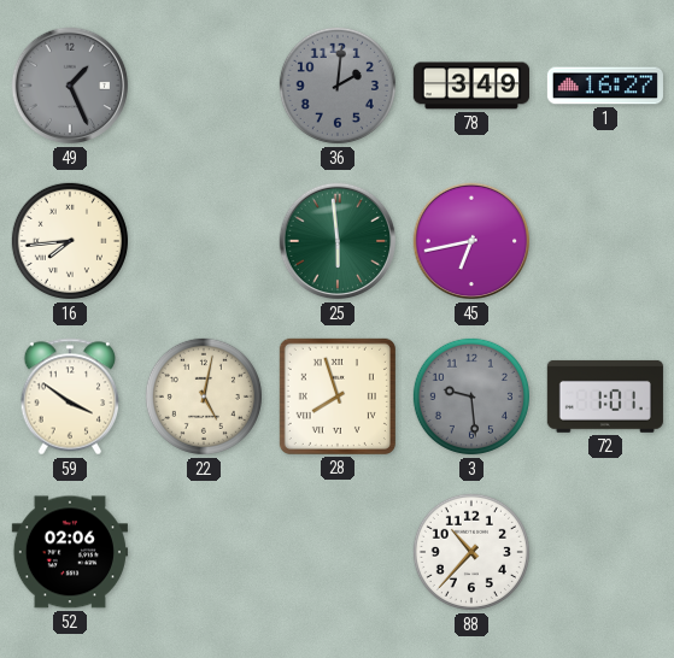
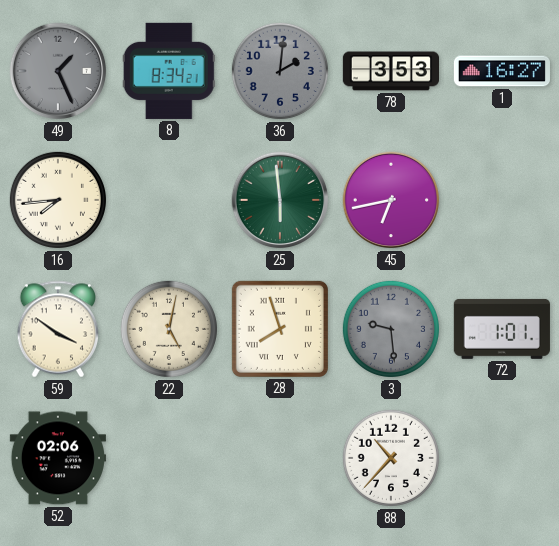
8: none -> 8:34
78: 3:49 -> 3:53
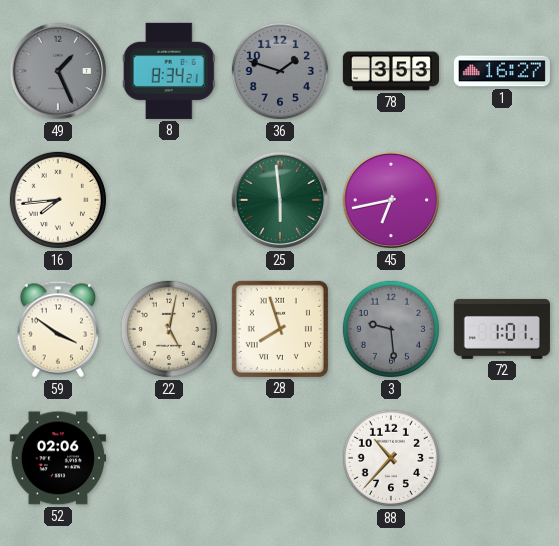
36: 2:01 -> 1:48
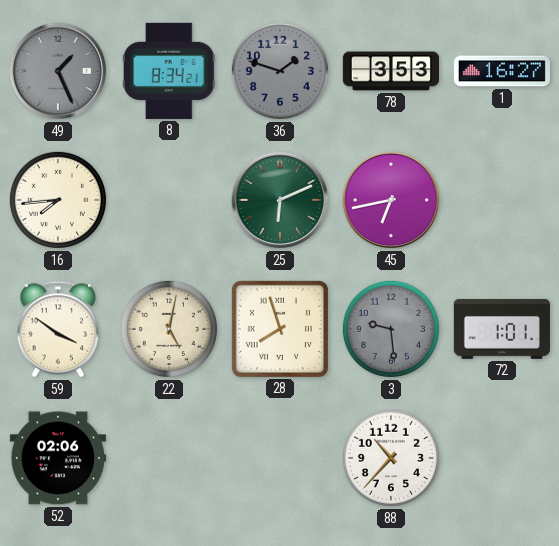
25: 5:59 -> 6:11
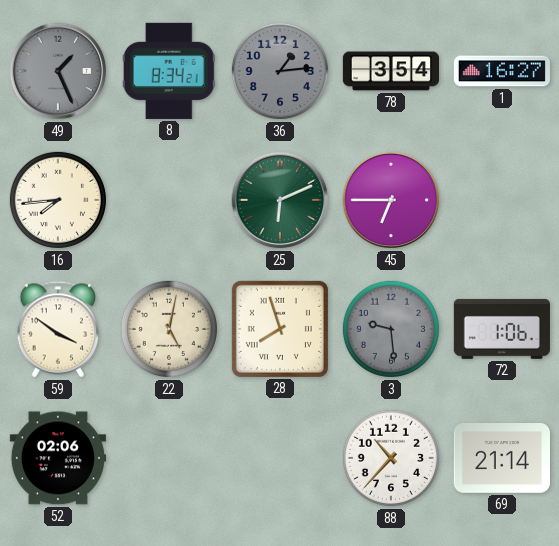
36: 1:48 -> 1:14
78: 3:53 -> 3:54
45: 6:43 -> 6:45
72: 1:01 -> 1:06
69: none -> 21:14
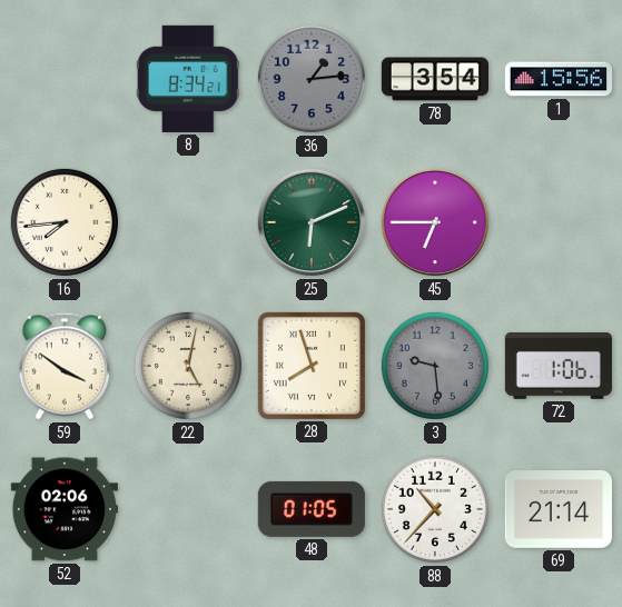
49: 1:26 -> none
1: 16:27 -> 15:56
48: none -> 01:05
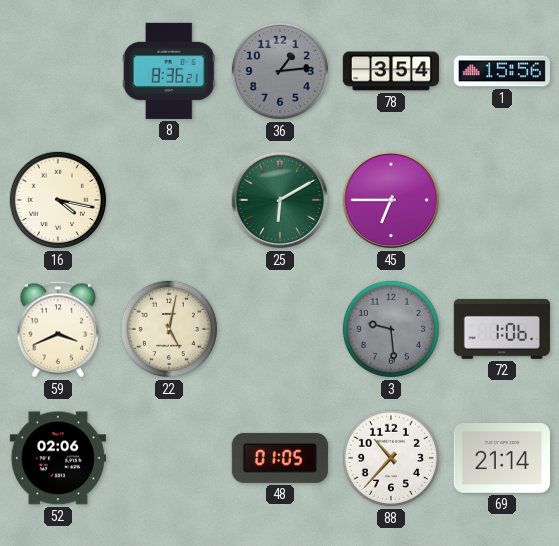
8: 8:34 -> 8:36
16: 7:44 -> 4:17
25: 6:11 -> 6:10
59: 3:51 -> 3:41
28: 7:57 -> none
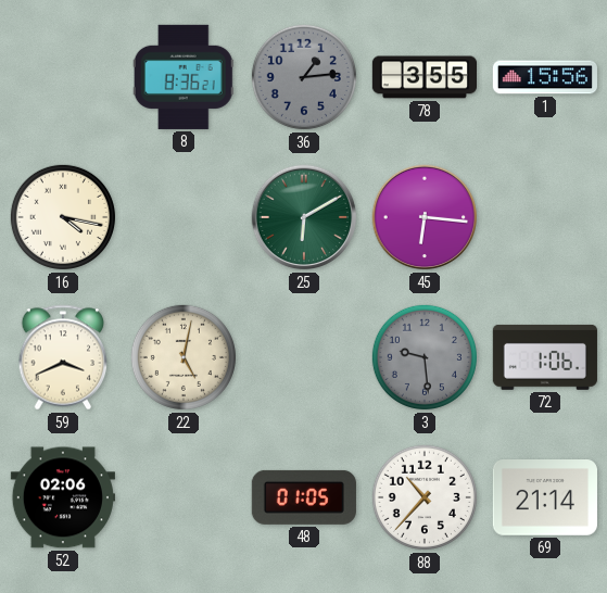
78: 3:54 -> 3:55
45: 6:45 -> 6:16
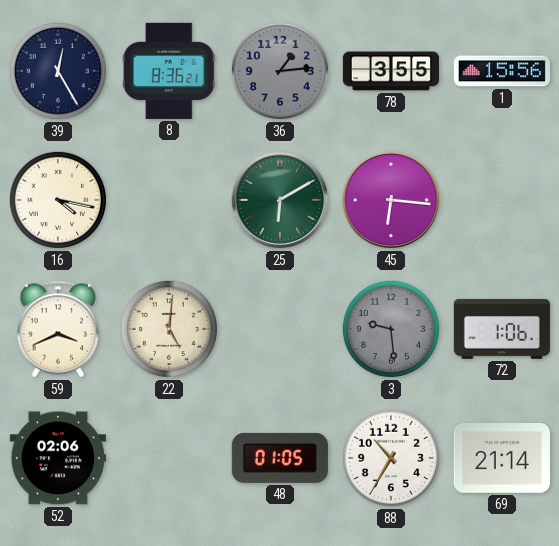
39: none -> 12:25
22: 5:02 -> 5:01
88: 10:37 -> 10:35
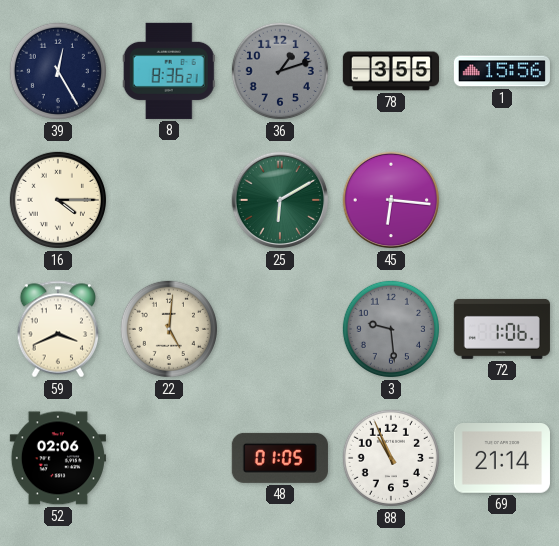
36: 1:14 -> 1:12
16: 4:17 -> 4:15
88: 10:35 -> 10:56
